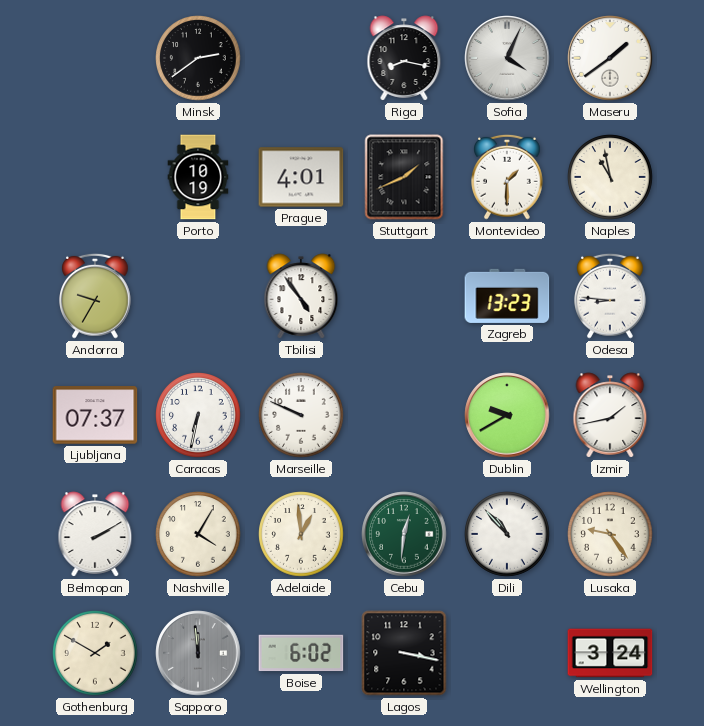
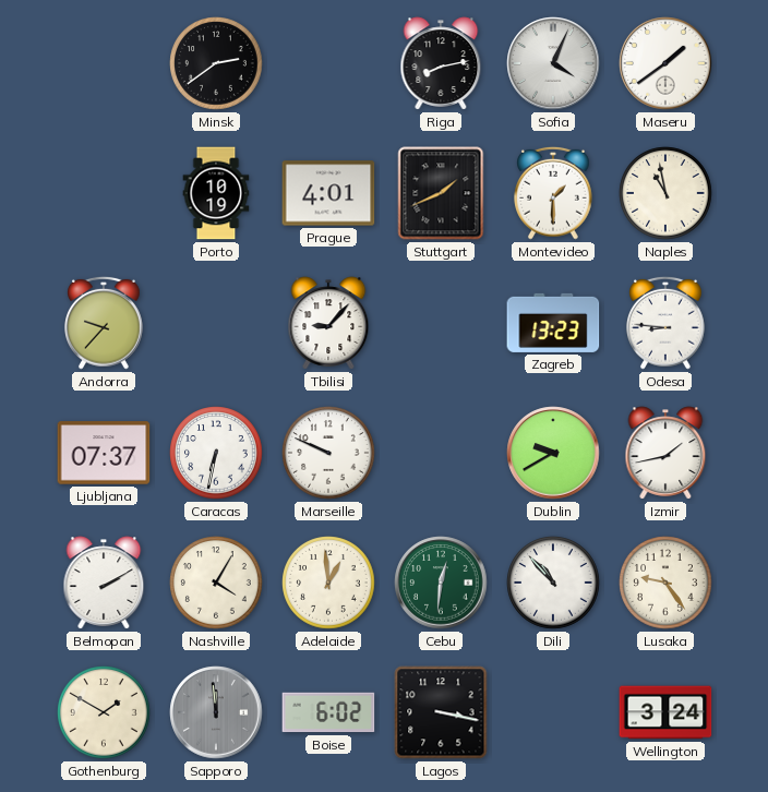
Riga: 8:17 -> 8:13
Andorra: 9:35 -> 9:37
Tbilisi: 4:54 -> 9:07
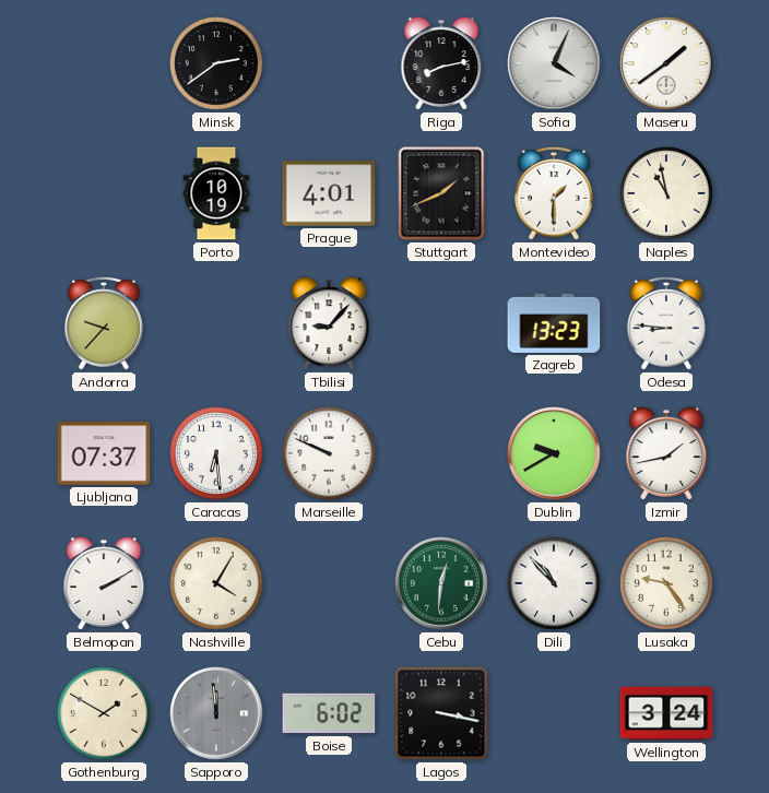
Caracas: 6:32 -> 6:29
Adelaide: 12:59 -> none
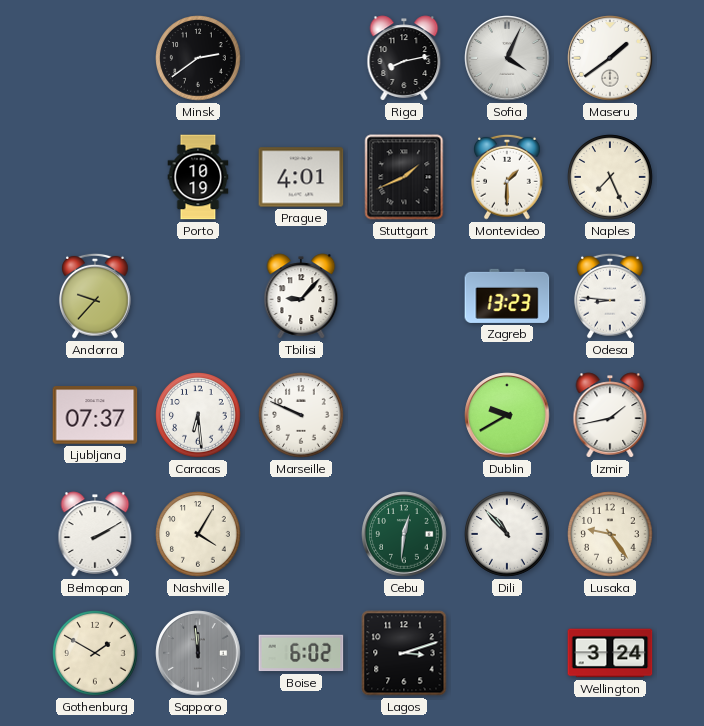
Naples: 10:58 -> 7:26
Lagos: 3:17 -> 3:12
